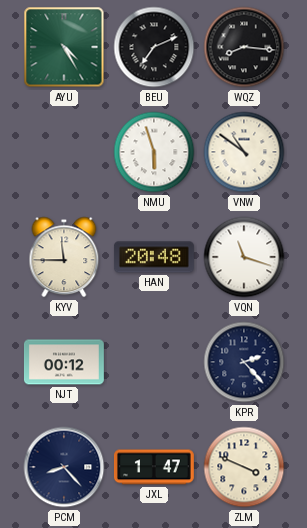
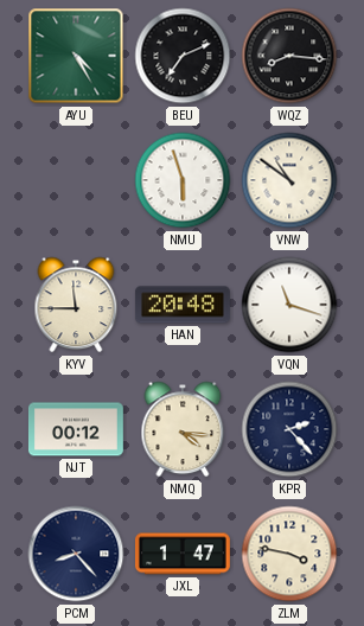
NMQ: none -> 4:16
ZLM: 3:49 -> 3:47
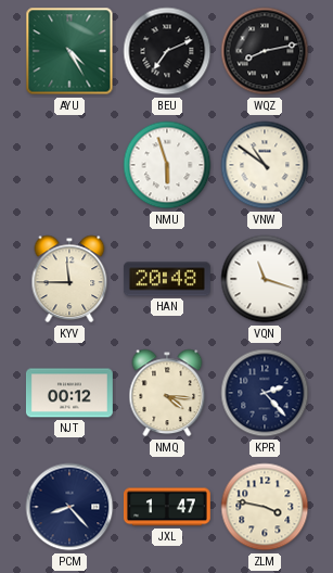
WQZ: 8:16 -> 8:13
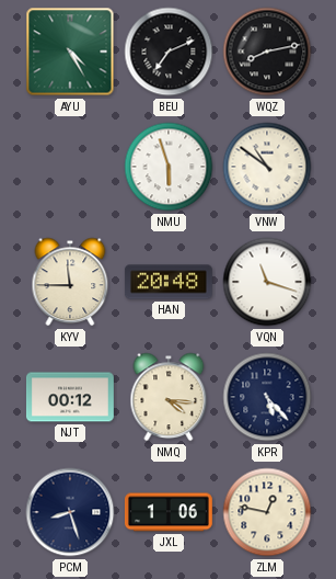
KPR: 2:23 -> 5:23
PCM: 8:23 -> 8:27
JXL: 1:47 -> 1:06
ZLM: 3:47 -> 12:47
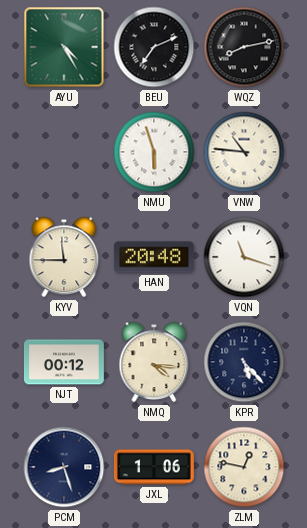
VNW: 10:51 -> 10:46
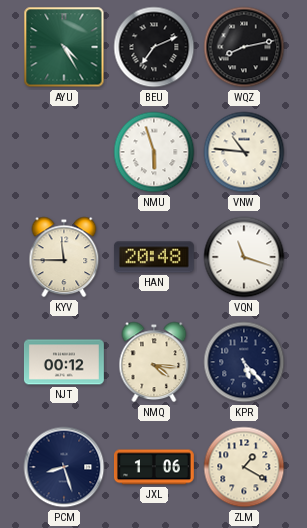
ZLM: 12:47 -> 1:20
